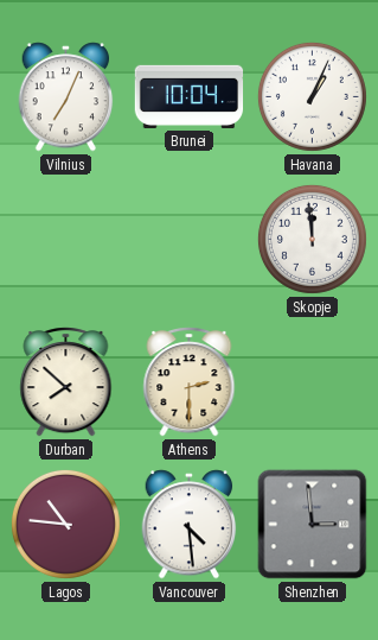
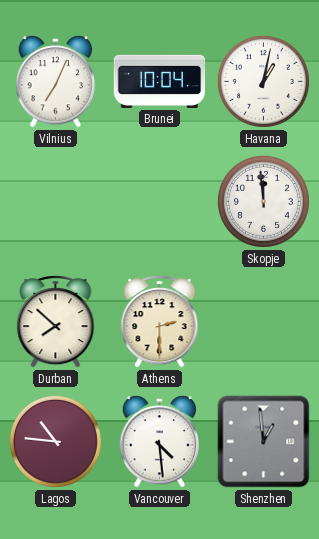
Havana: 1:04 -> 1:02
Shenzhen: 2:59 -> 12:59
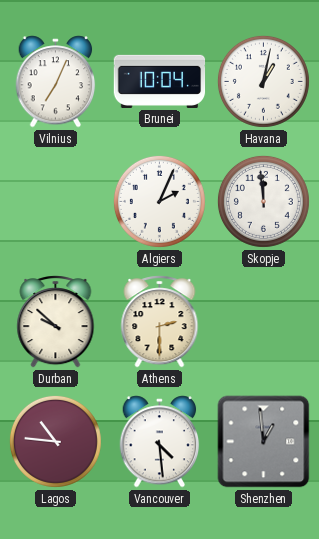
Algiers: none -> 2:04
Durban: 7:52 -> 9:52
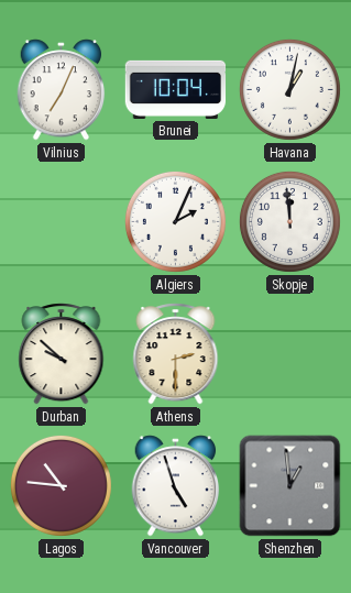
Vancouver: 4:29 -> 4:57
